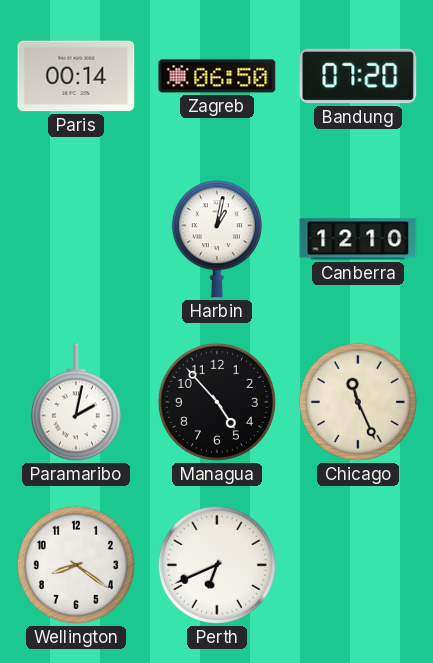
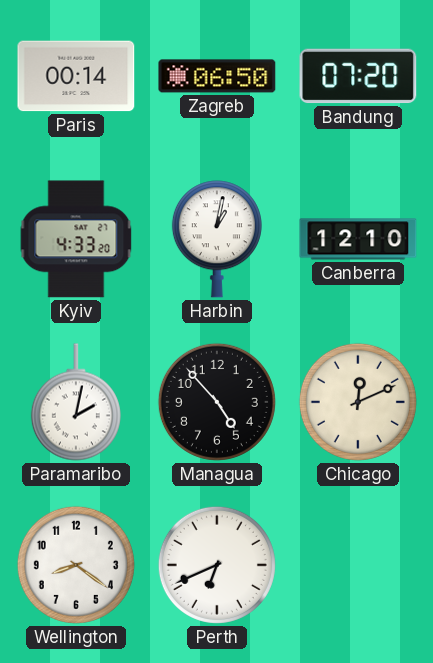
Kyiv: none -> 4:33
Chicago: 11:26 -> 12:11
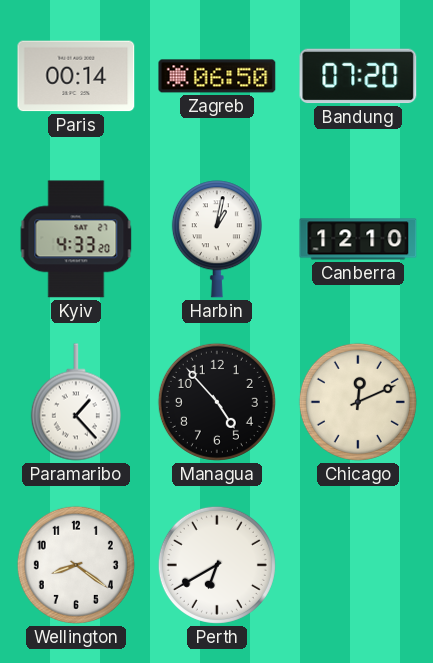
Paramaribo: 2:02 -> 1:23
Perth: 6:41 -> 6:40
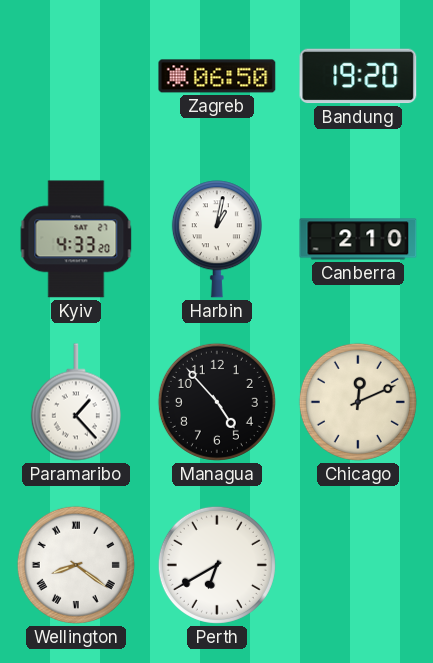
Paris: 00:14 -> none
Bandung: 07:20 -> 19:20
Canberra: 12:10 -> 2:10
Wellington numerals: Arabic -> Roman
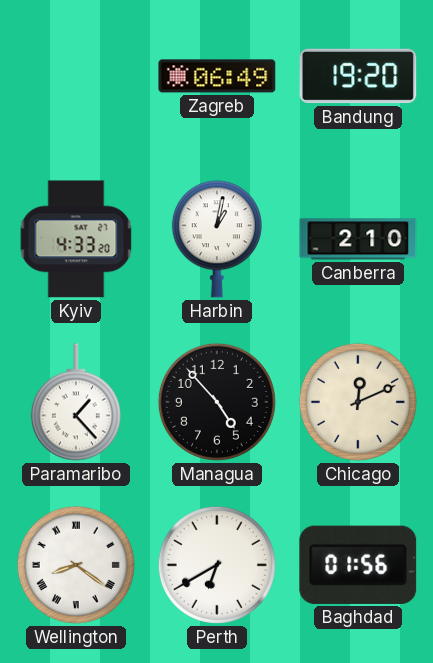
Zagreb: 06:50 -> 06:49
Baghdad: none -> 01:56
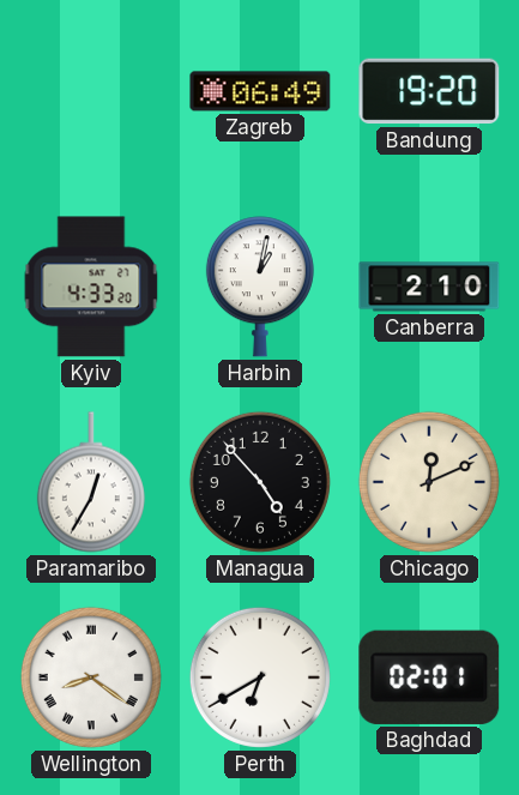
Paramaribo: 1:23 -> 12:35
Baghdad: 01:56 -> 02:01
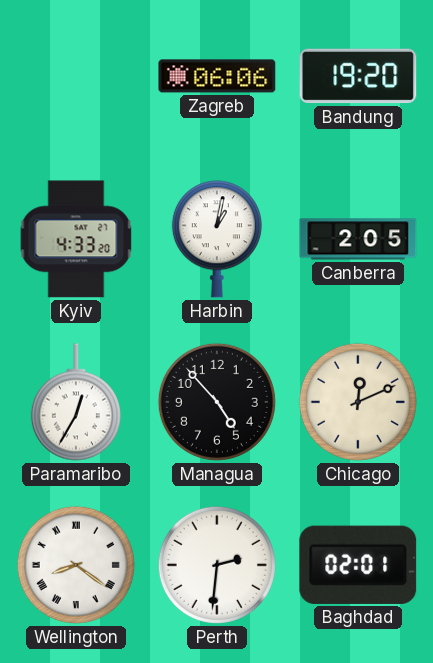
Zagreb: 06:49 -> 06:06
Canberra: 2:10 -> 2:05
Perth: 6:40 -> 2:31
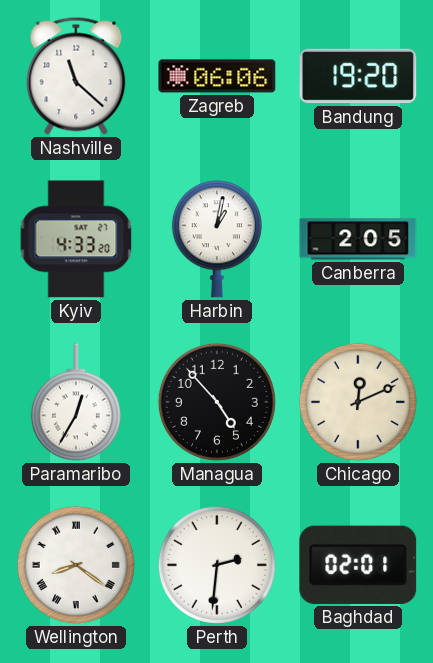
Nashville: none -> 11:22
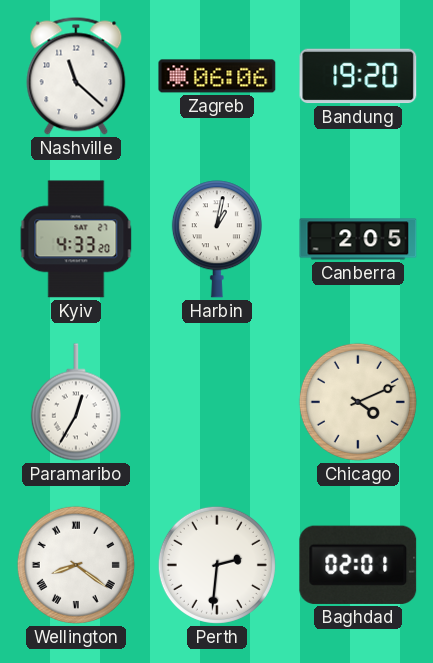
Managua: 4:53 -> none
Chicago: 12:11 -> 4:11
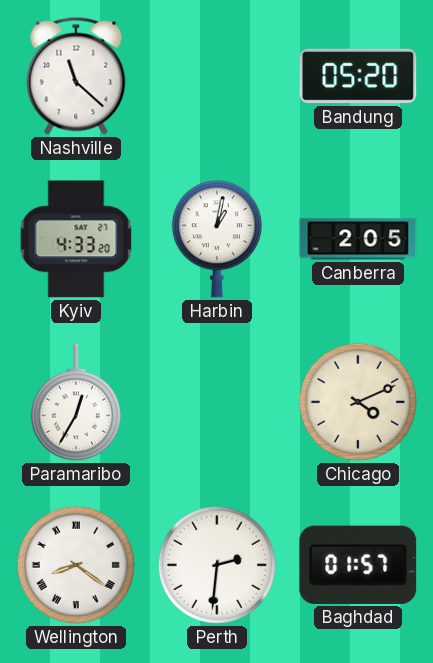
Zagreb: 06:06 -> none
Bandung: 19:20 -> 05:20
Baghdad: 02:01 -> 01:57
